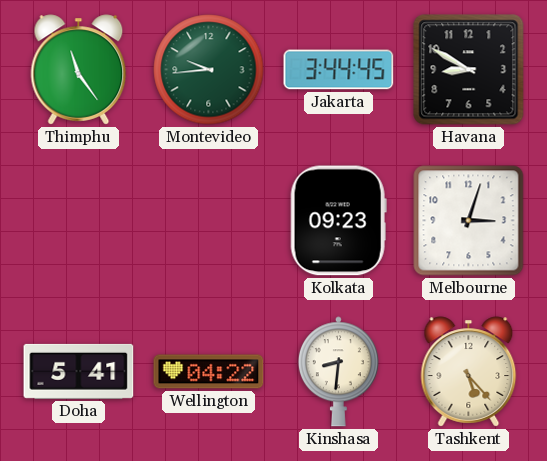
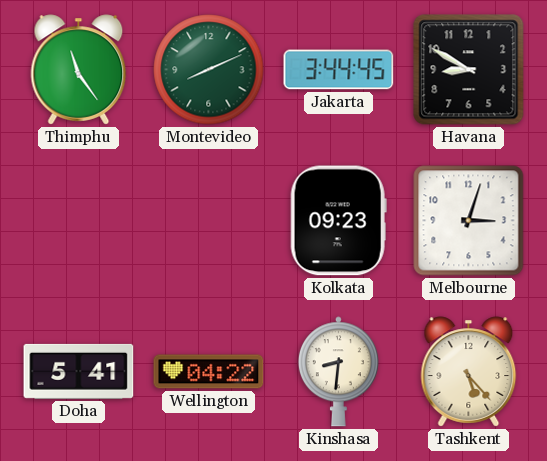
Montevideo: 9:44 -> 8:11
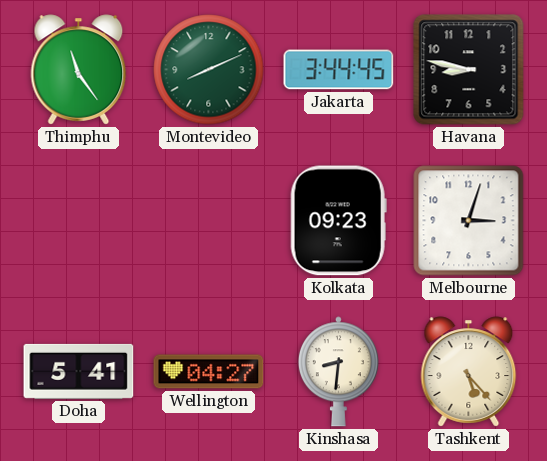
Havana: 8:50 -> 8:47
Wellington: 04:22 -> 04:27
